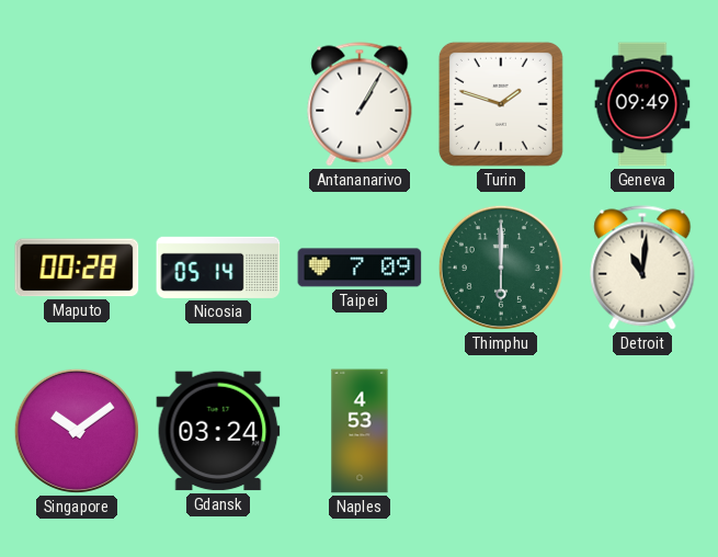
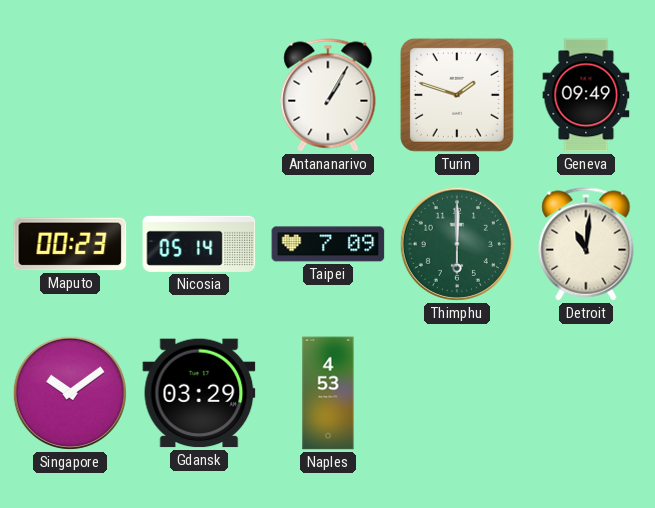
Maputo: 00:28 -> 00:23
Gdansk: 03:24 -> 03:29
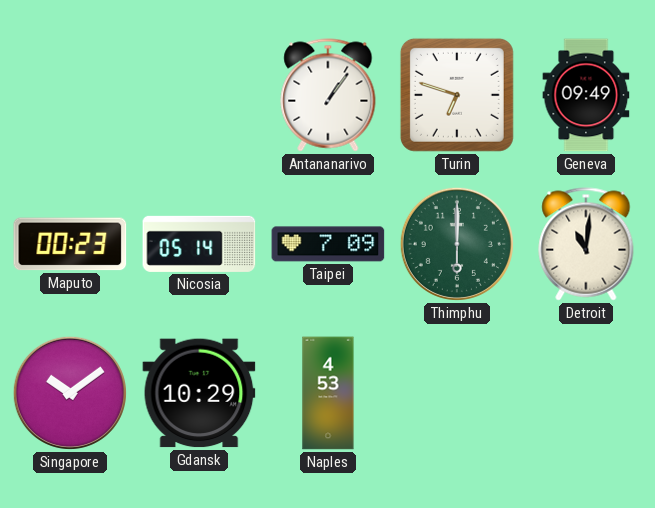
Antananarivo: 1:05 -> 1:06
Turin: 1:48 -> 6:48
Gdansk: 03:29 -> 10:29
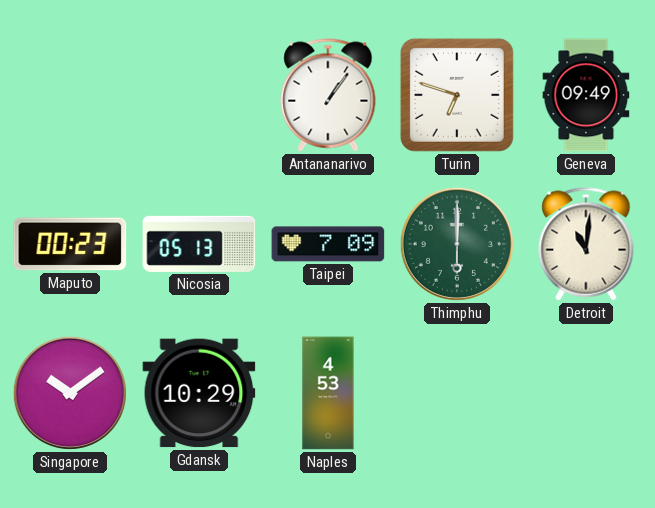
Nicosia: 05:14 -> 05:13
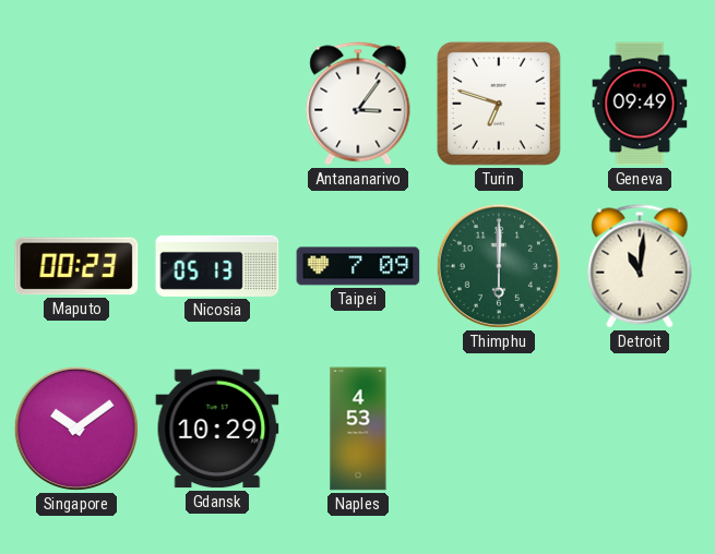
Antananarivo: 1:06 -> 3:06
